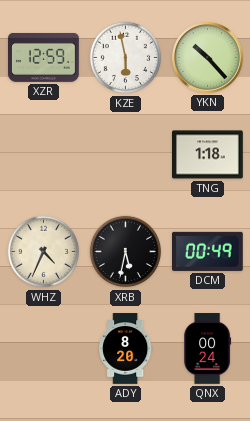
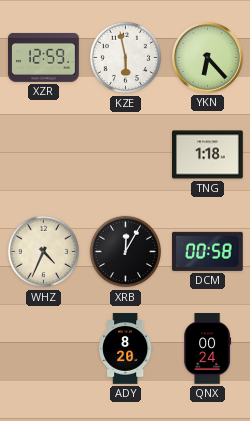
YKN: 10:23 -> 6:23
XRB: 5:32 -> 12:05
DCM: 00:49 -> 00:58
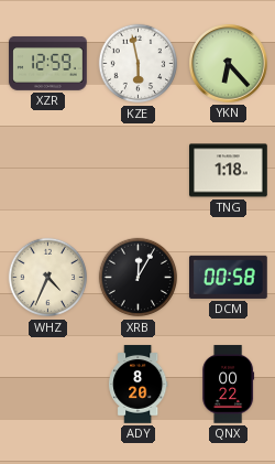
QNX: 00:24 -> 00:22
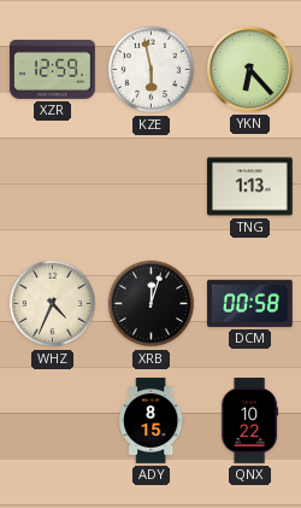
TNG: 1:18 -> 1:13
XRB: 12:05 -> 12:03
ADY: 8:20 -> 8:15
QNX: 00:22 -> 10:22
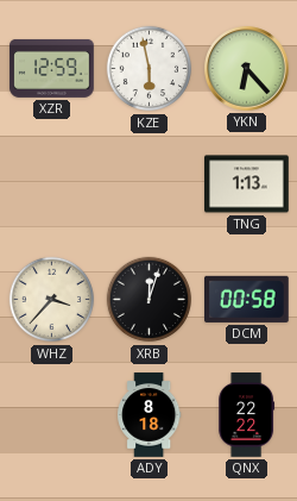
WHZ: 4:34 -> 3:37
ADY: 8:15 -> 8:18
QNX: 10:22 -> 22:22
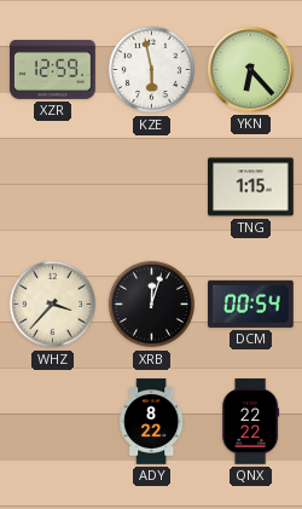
TNG: 1:13 -> 1:15
DCM: 00:58 -> 00:54
ADY: 8:18 -> 8:22
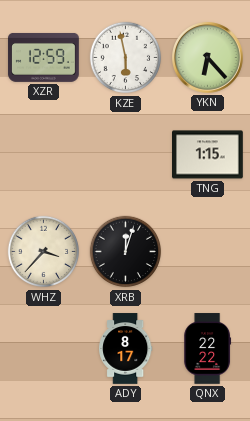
DCM: 00:54 -> none
ADY: 8:22 -> 8:17
